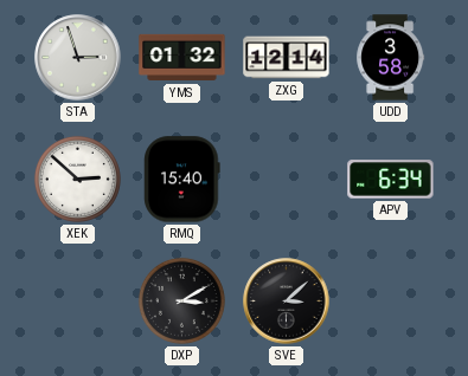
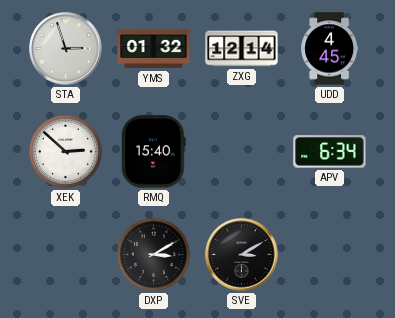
UDD: 3:58 -> 4:45
SVE: 3:08 -> 3:10
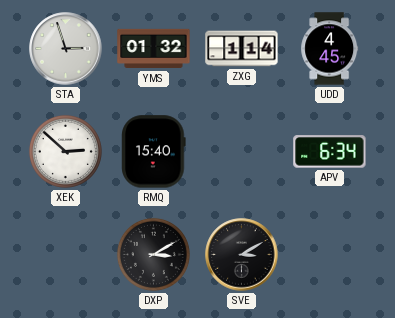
ZXG: 12:14 -> 1:14
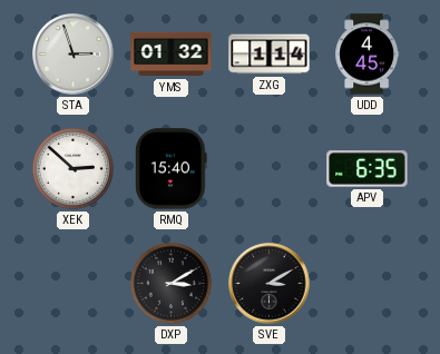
APV: 6:34 -> 6:35
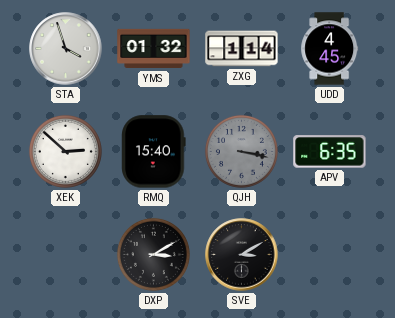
STA: 2:57 -> 3:57
QJH: none -> 3:17
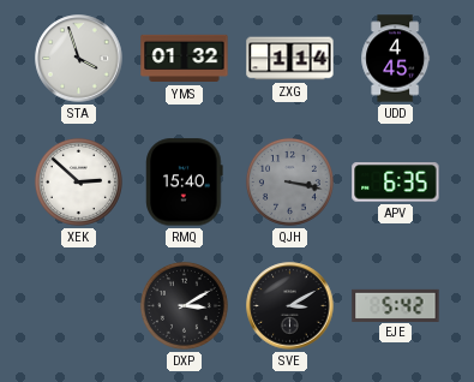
EJE: none -> 5:42
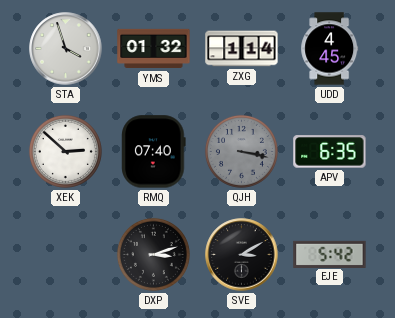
RMQ: 15:40 -> 07:40
DXP: 3:10 -> 3:12
